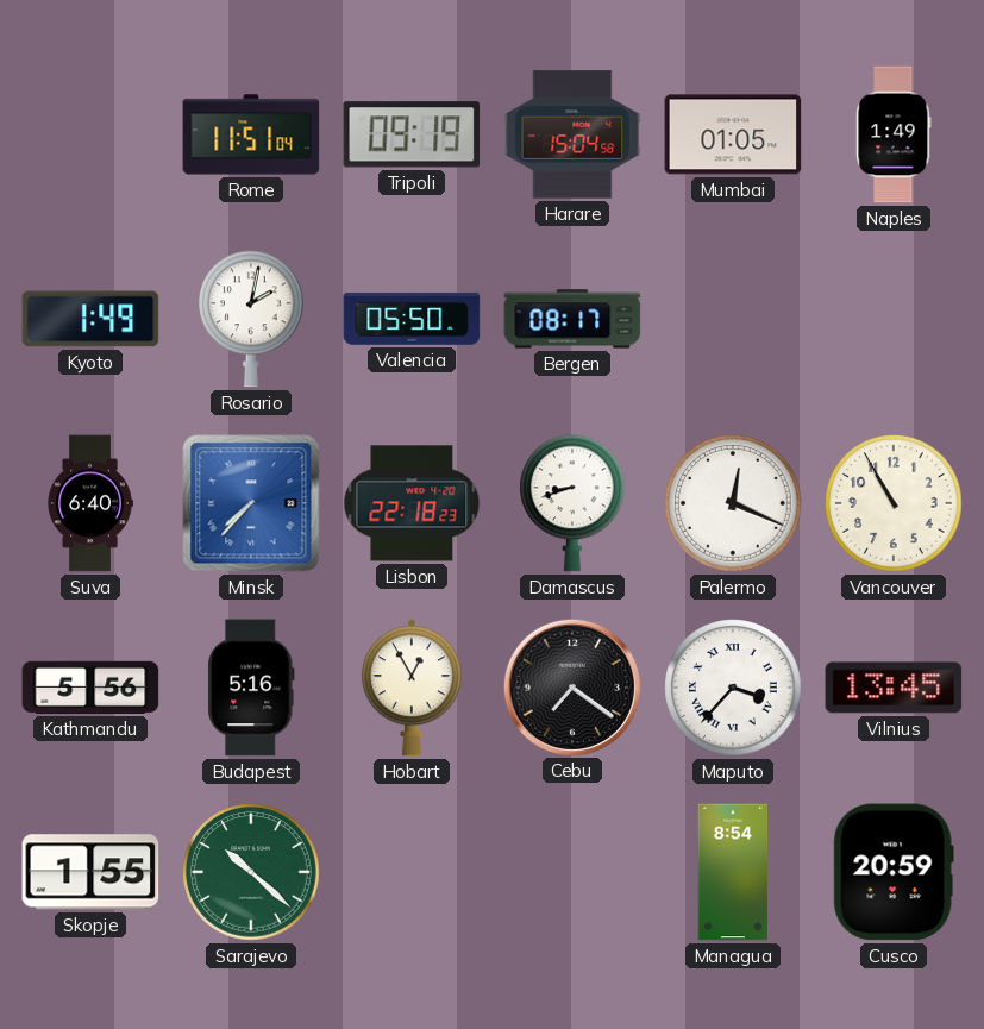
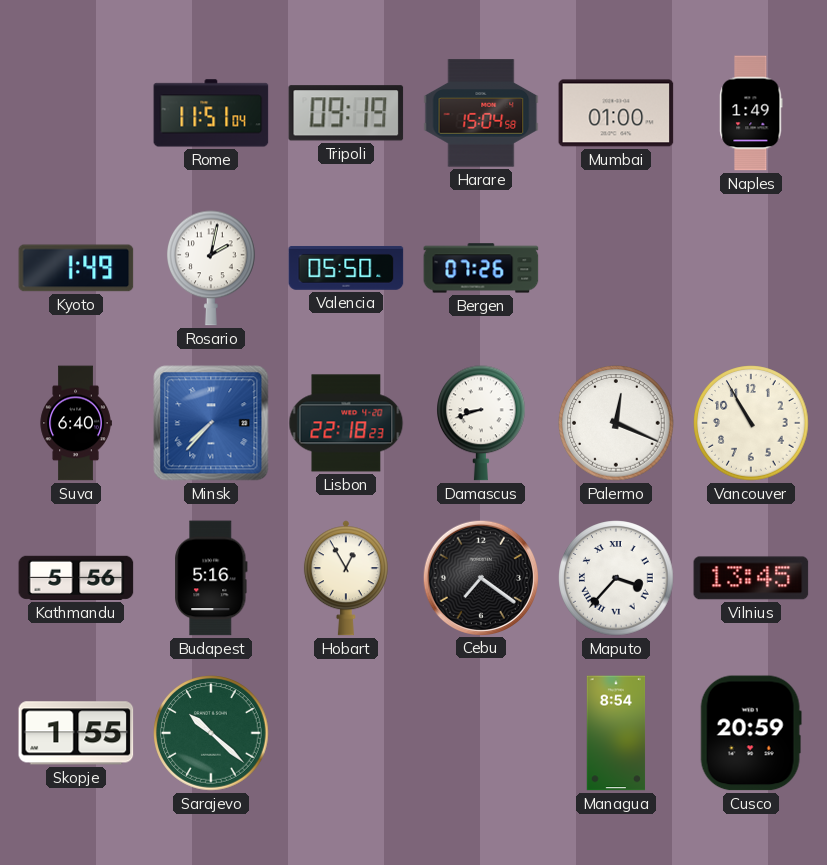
Mumbai: 01:05 -> 01:00
Bergen: 08:17 -> 07:26
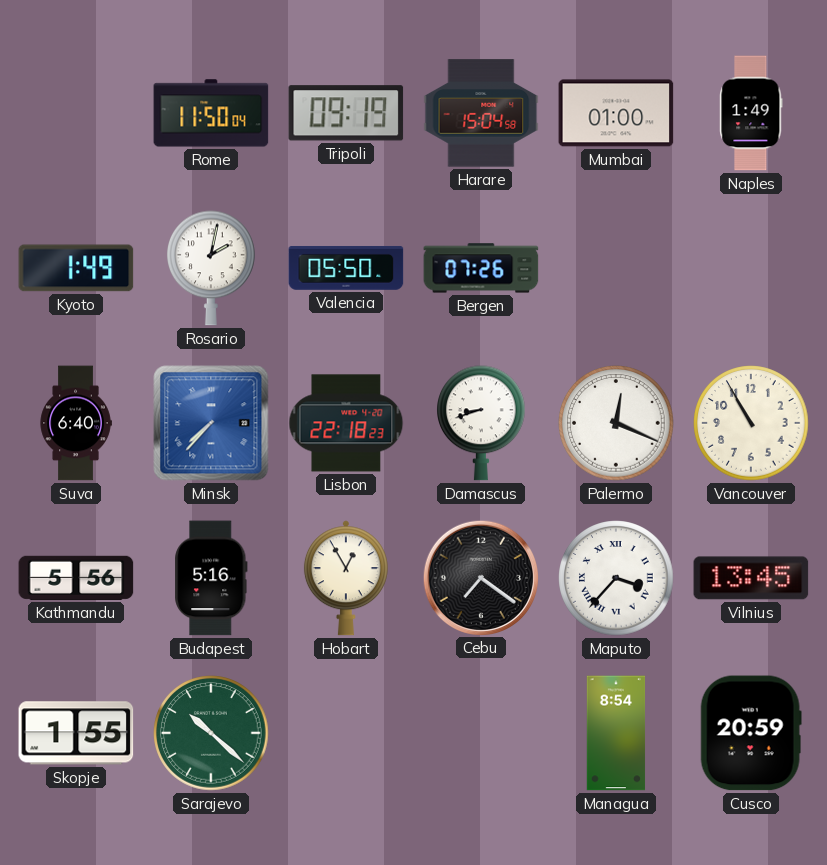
Rome: 11:51 -> 11:50
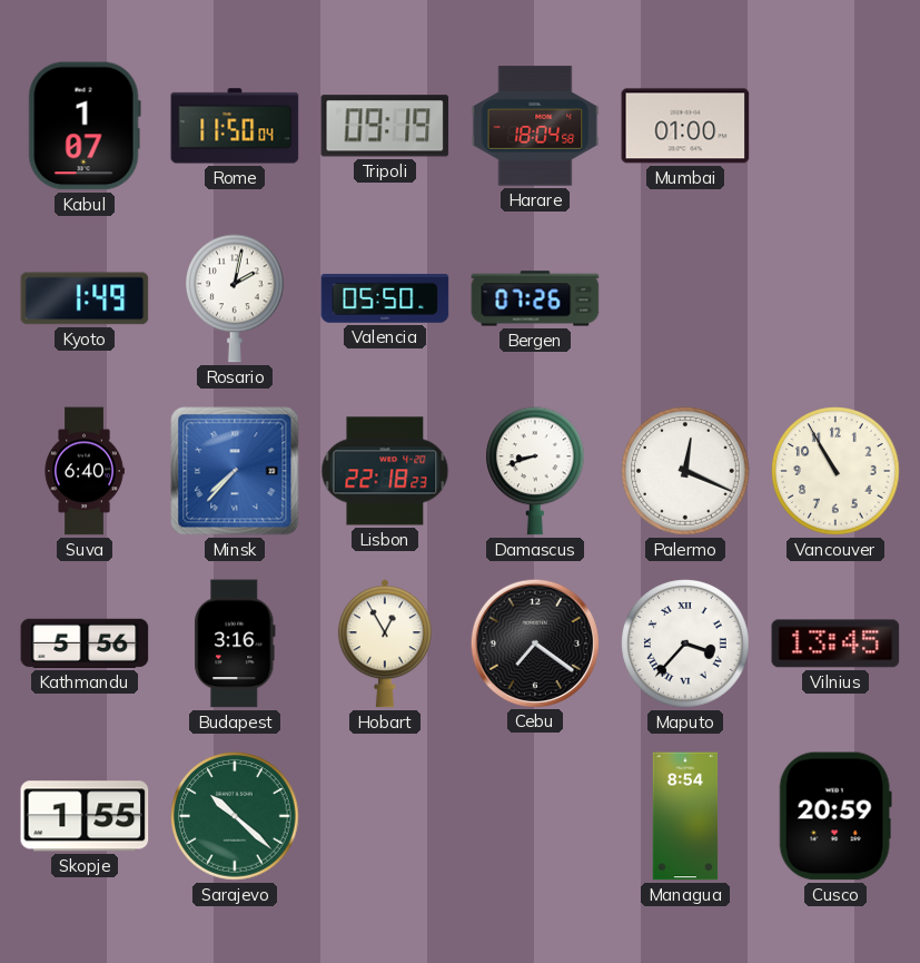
Kabul: none -> 1:07
Harare: 15:04 -> 18:04
Naples: 1:49 -> none
Budapest: 5:16 -> 3:16
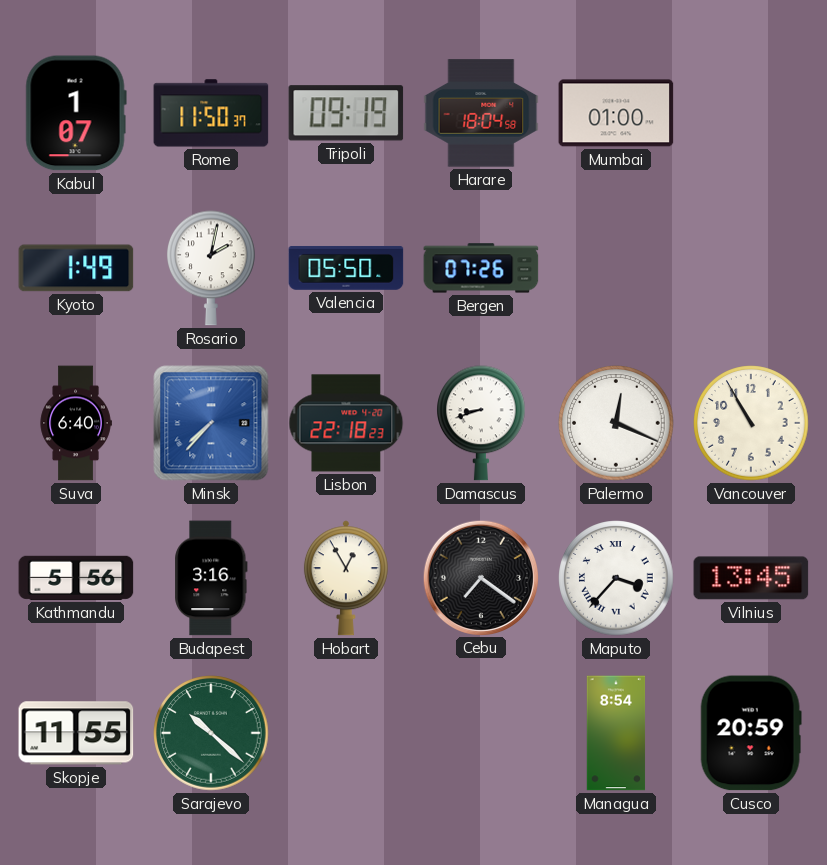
Rome: 11:50:04 -> 11:50:37
Skopje: 1:55 -> 11:55
